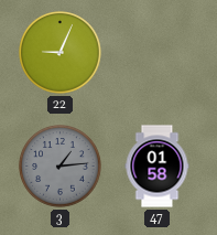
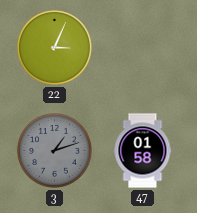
22: 9:04 -> 3:04
3: 1:14 -> 1:12
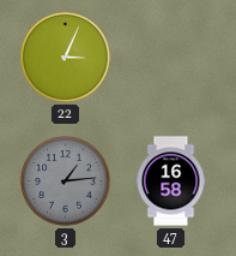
3: 1:12 -> 1:14
47: 01:58 -> 16:58
